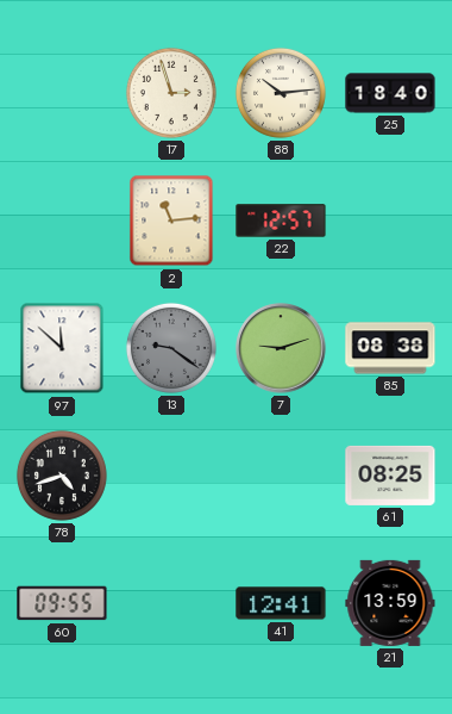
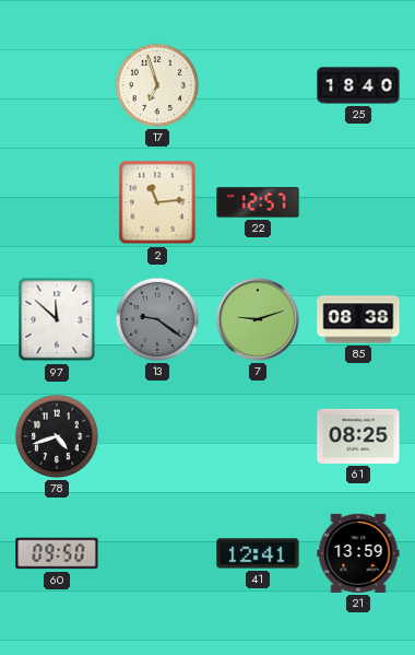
17: 2:57 -> 6:57
88: 10:14 -> none
60: 09:55 -> 09:50
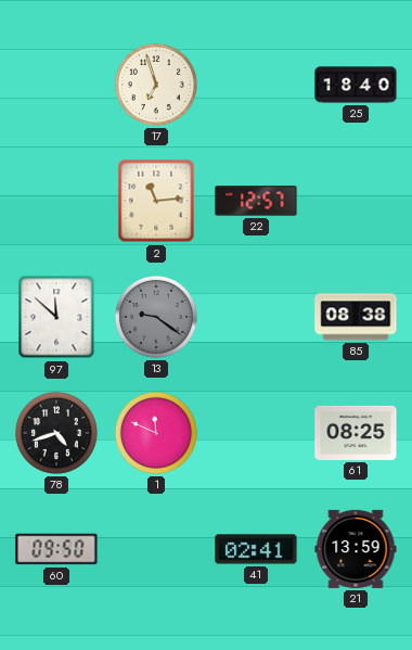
7: 9:12 -> none
1: none -> 11:49
41: 12:41 -> 02:41
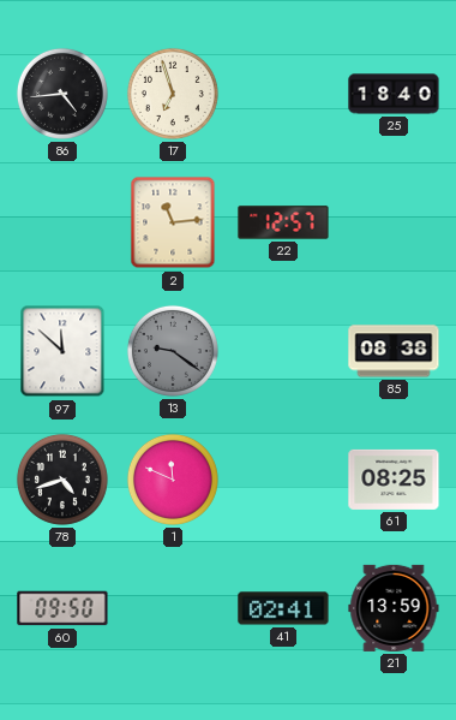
86: none -> 4:44
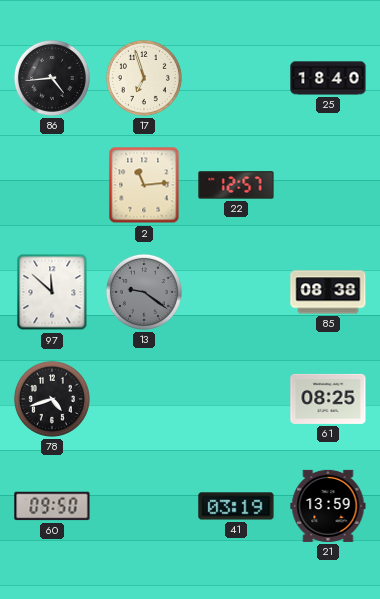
1: 11:49 -> none
41: 02:41 -> 03:19
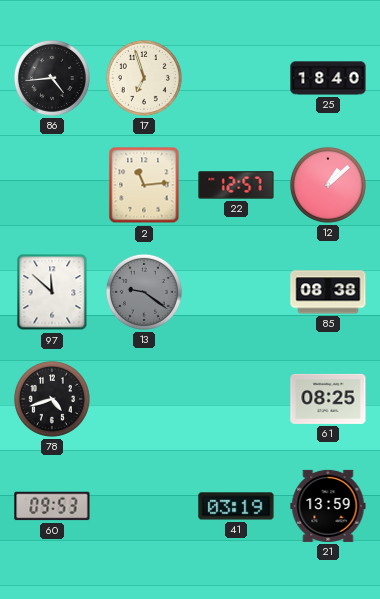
12: none -> 1:08
60: 09:50 -> 09:53
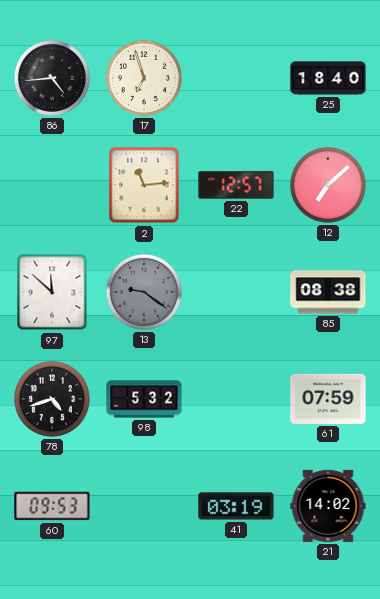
12: 1:08 -> 7:08
98: none -> 5:32
61: 08:25 -> 07:59
21: 13:59 -> 14:02
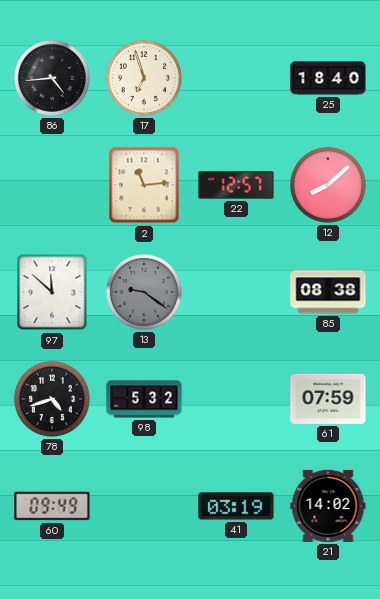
12: 7:08 -> 8:08
60: 09:53 -> 09:49
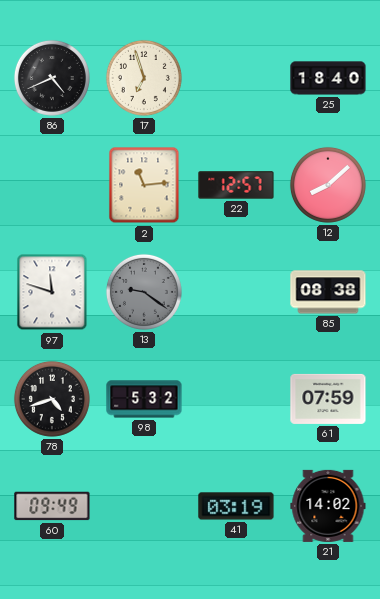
86: 4:44 -> 4:41
97: 11:52 -> 11:48
